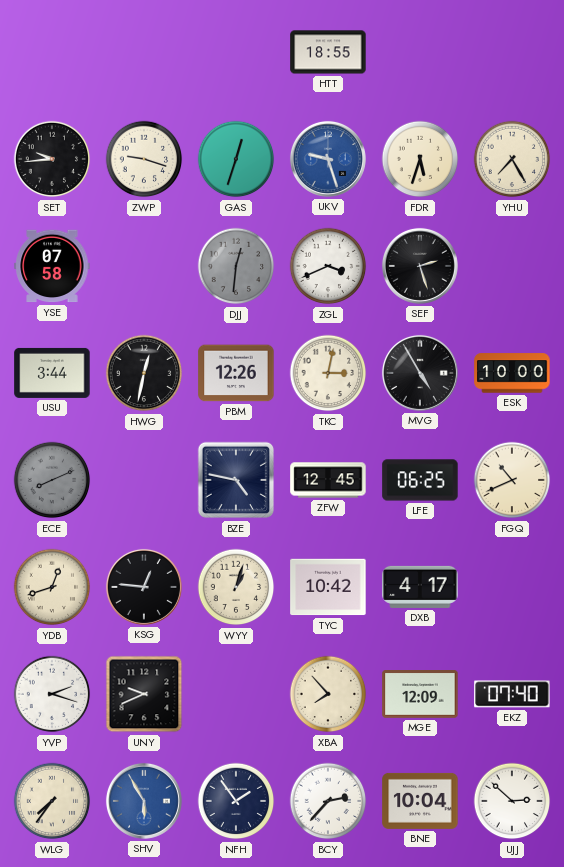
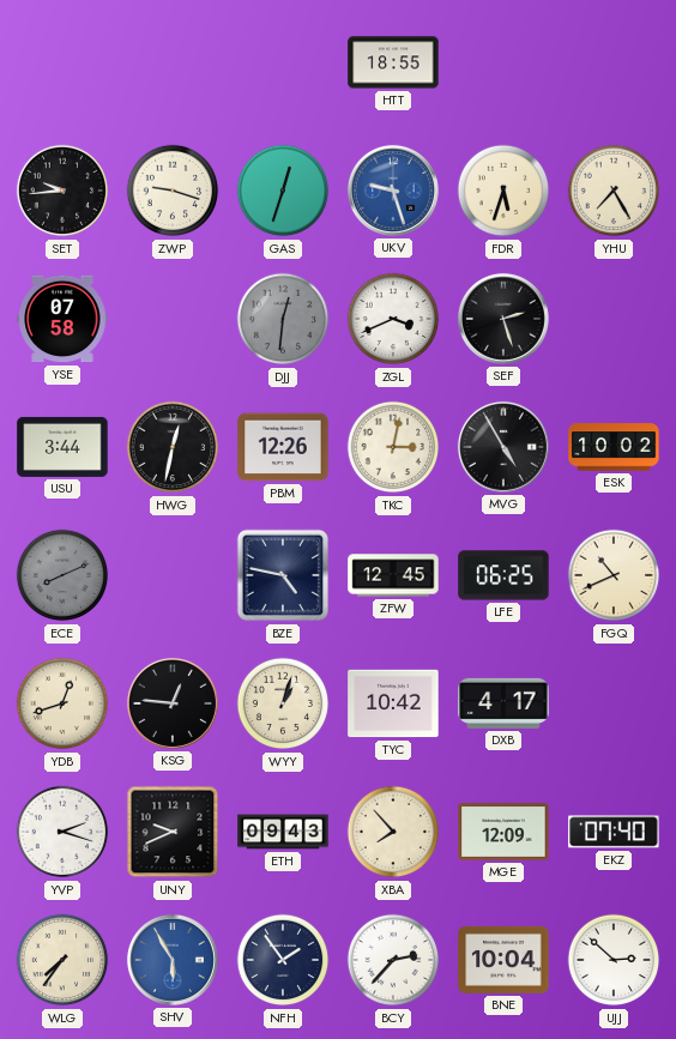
ESK: 10:00 -> 10:02
ETH: none -> 09:43
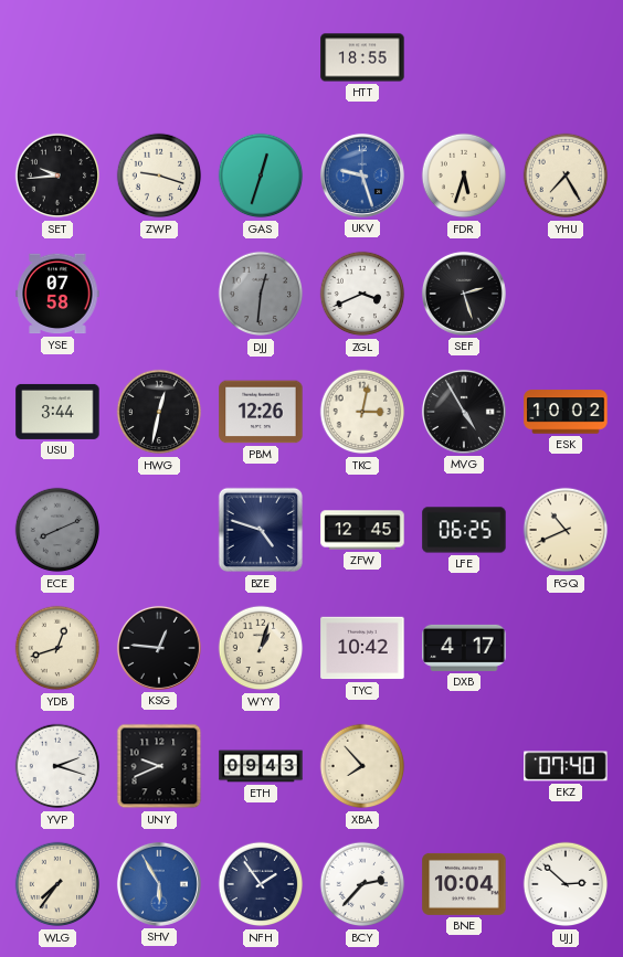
BZE: 4:47 -> 4:48
MGE: 12:09 -> none
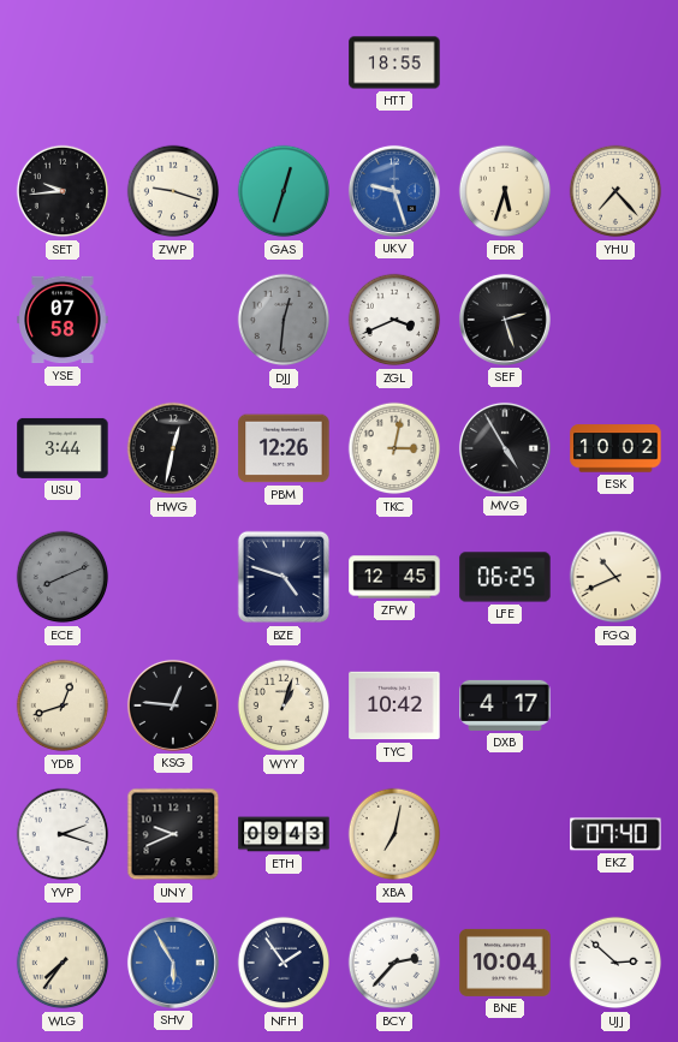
YHU: 7:25 -> 7:23
XBA: 7:53 -> 7:02
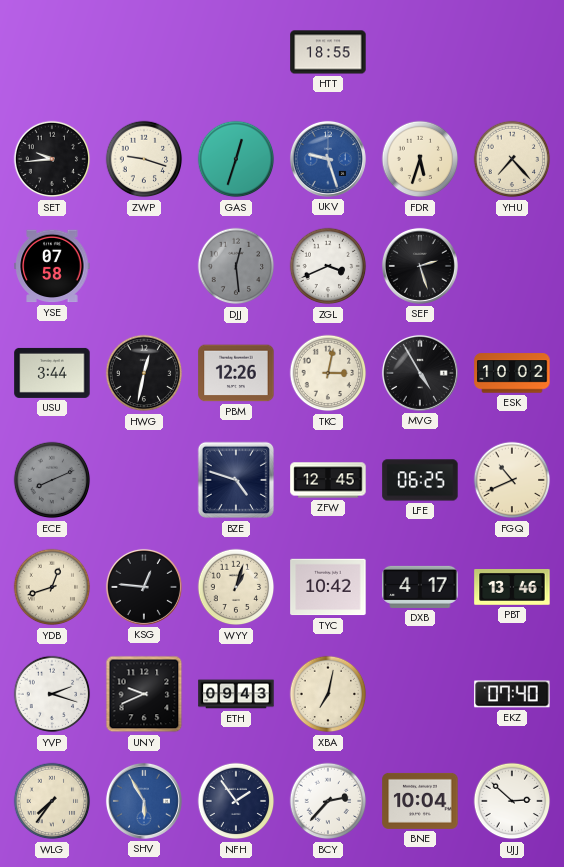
DJJ: 12:31 -> 12:29
PBT: none -> 13:46
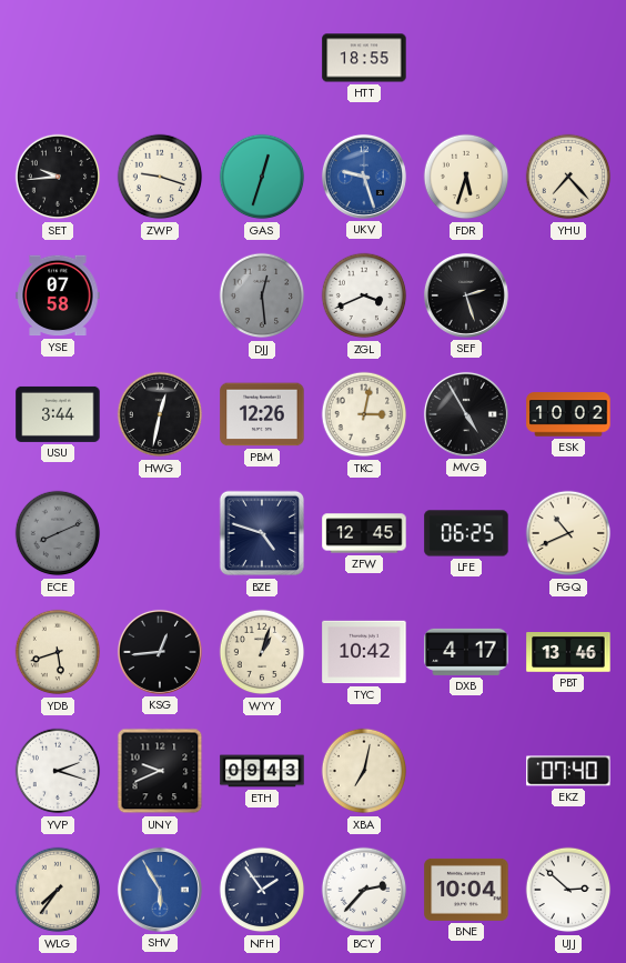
YDB: 12:42 -> 5:42
KSG: 12:46 -> 12:44
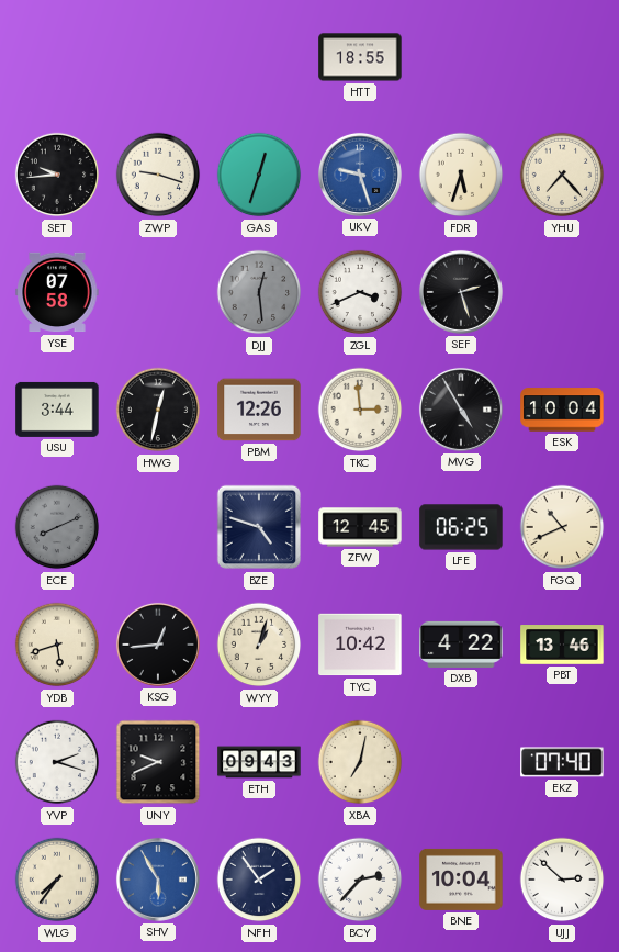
TKC: 3:02 -> 2:59
ESK: 10:02 -> 10:04
DXB: 4:17 -> 4:22
